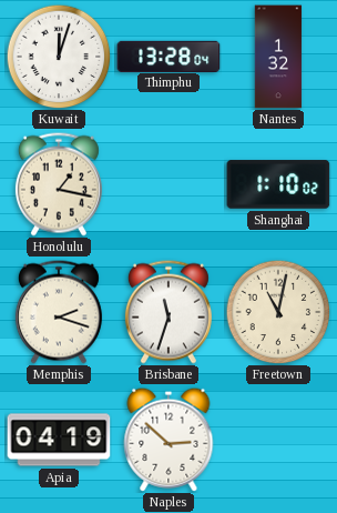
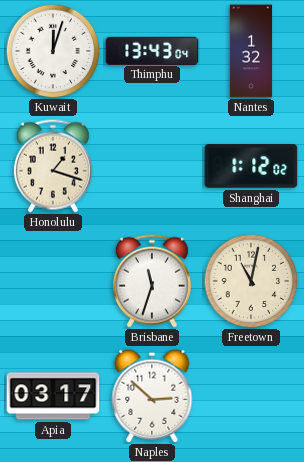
Thimphu: 13:28 -> 13:43
Honolulu: 1:17 -> 1:18
Shanghai: 1:10 -> 1:12
Memphis: 2:18 -> none
Apia: 04:19 -> 03:17
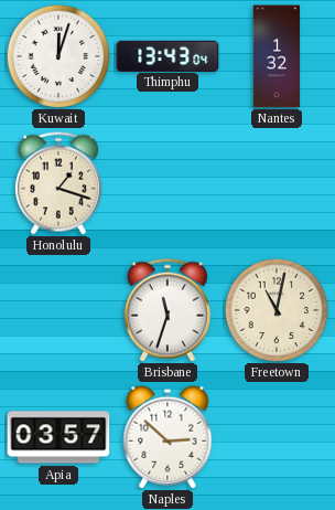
Shanghai: 1:12 -> none
Apia: 03:17 -> 03:57
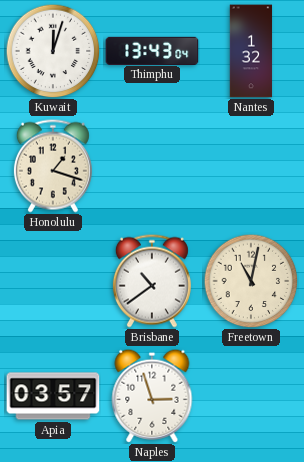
Brisbane: 11:33 -> 10:39
Naples: 2:52 -> 2:57
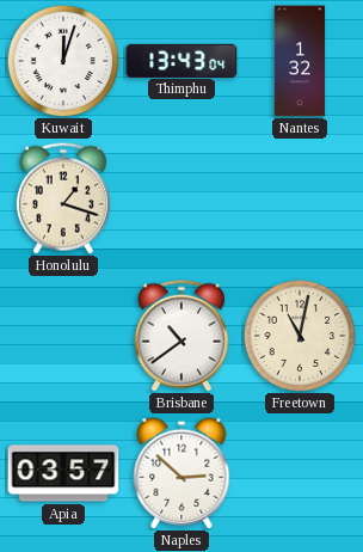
Naples: 2:57 -> 2:52
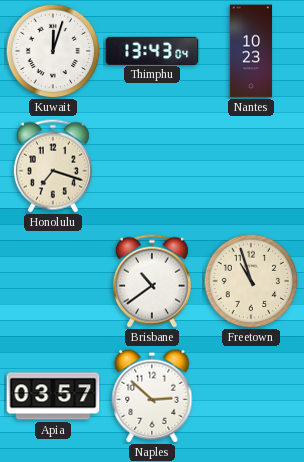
Nantes: 1:32 -> 10:23
Honolulu: 1:18 -> 7:18
Freetown: 11:02 -> 10:57
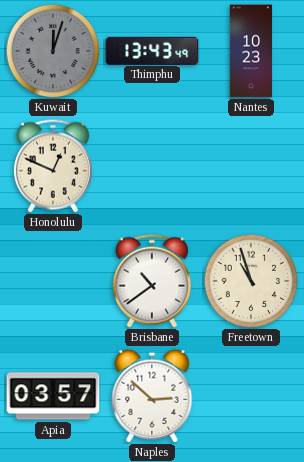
Kuwait dial: white -> grey
Thimphu: 13:43:04 -> 13:43:49
Honolulu: 7:18 -> 12:49
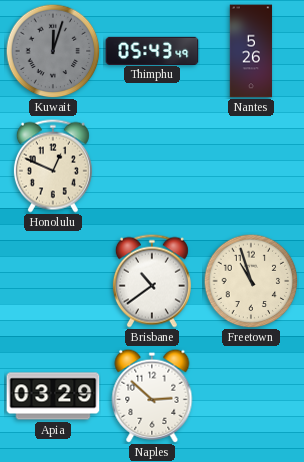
Thimphu: 13:43 -> 05:43
Nantes: 10:23 -> 5:26
Apia: 03:57 -> 03:29
